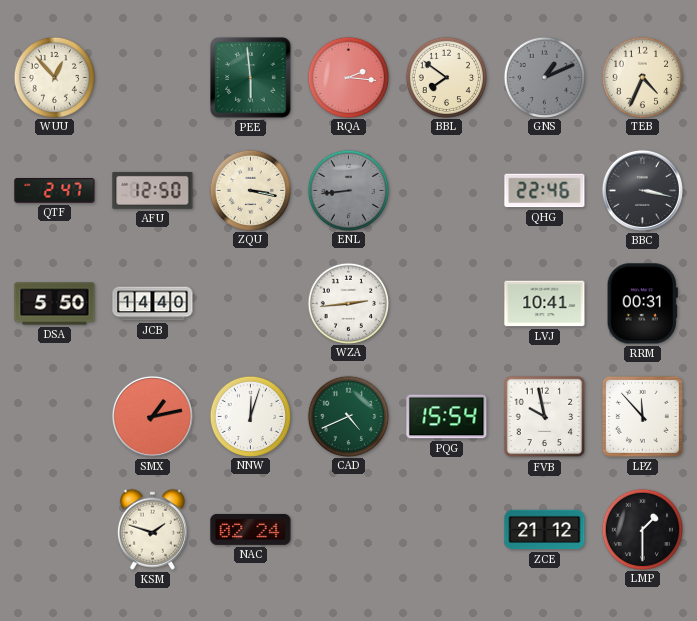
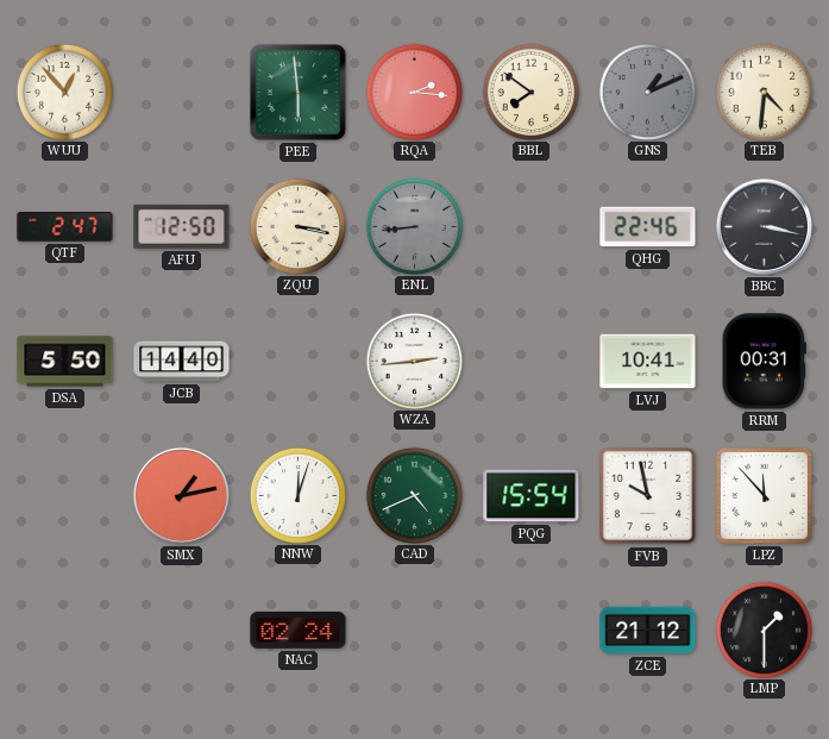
TEB: 4:34 -> 4:31
KSM: 1:48 -> none
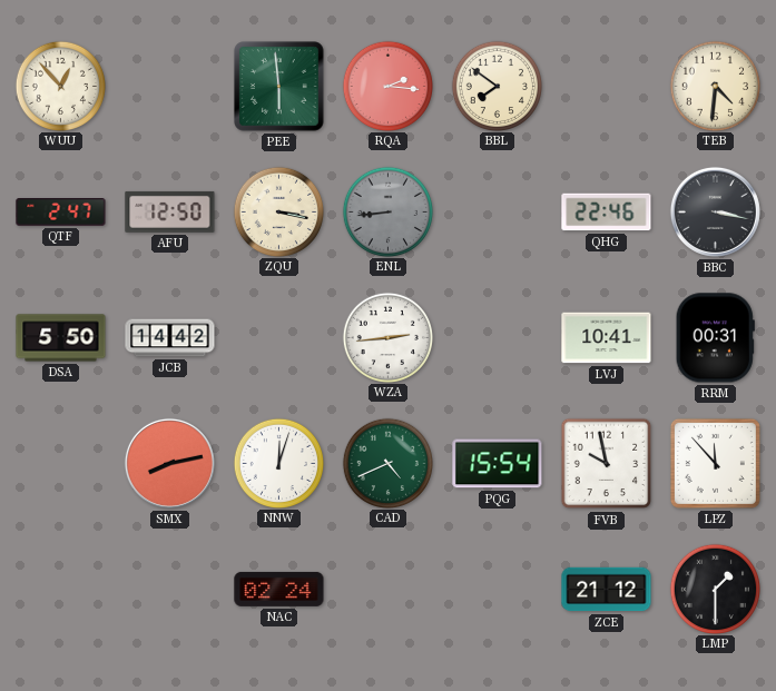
GNS: 1:11 -> none
JCB: 14:40 -> 14:42
SMX: 1:13 -> 8:13
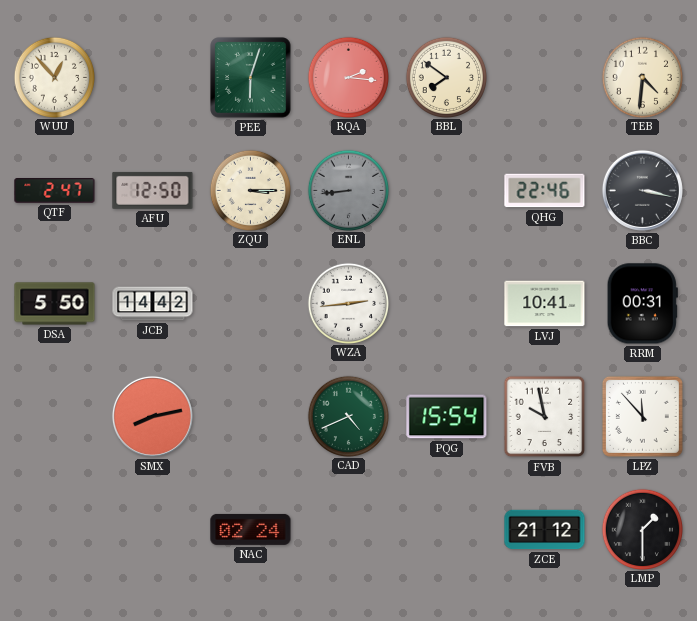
PEE: 5:59 -> 6:03
ZQU: 3:17 -> 3:15
NNW: 12:03 -> none
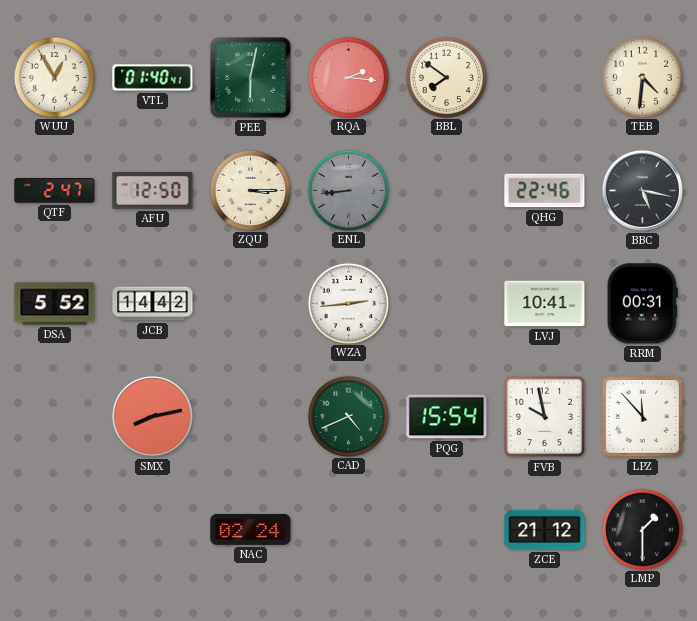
WUU: 12:53 -> 12:55
VTL: none -> 01:40
PEE: 6:03 -> 6:02
BBC: 3:17 -> 5:17
DSA: 5:50 -> 5:52
